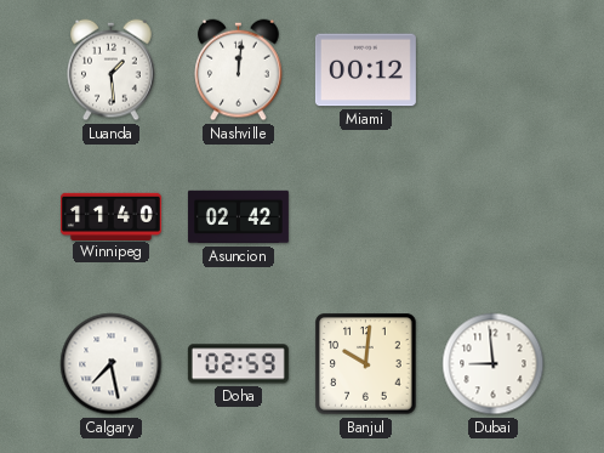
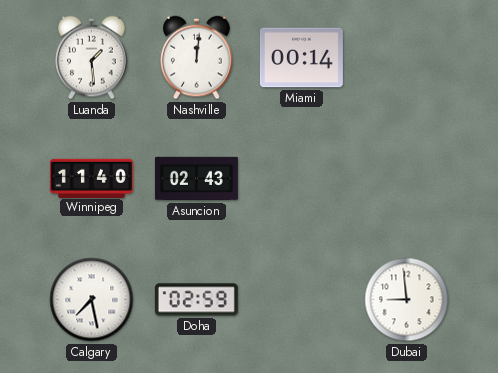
Miami: 00:12 -> 00:14
Asuncion: 02:42 -> 02:43
Banjul: 10:01 -> none
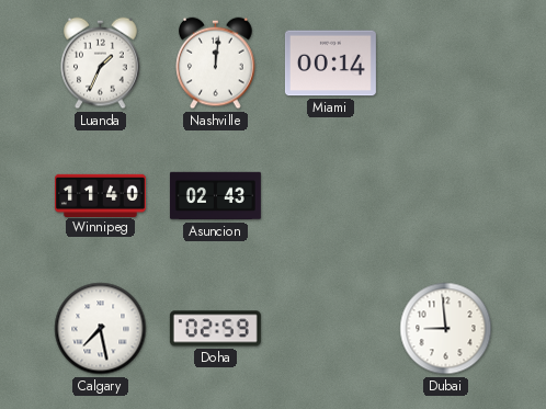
Luanda: 1:29 -> 1:34
